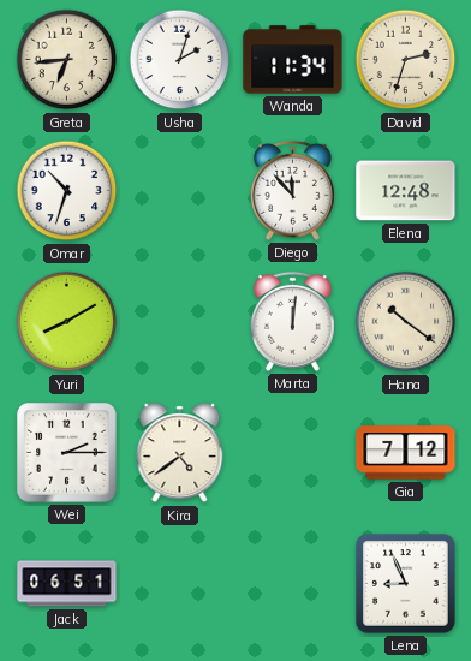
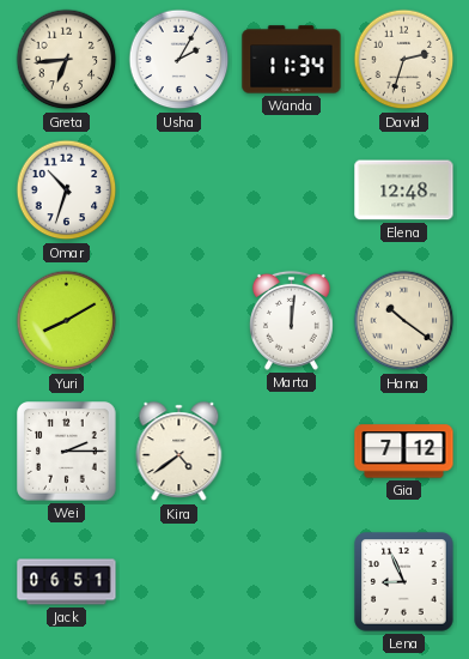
Usha: 2:03 -> 2:05
Diego: 11:53 -> none
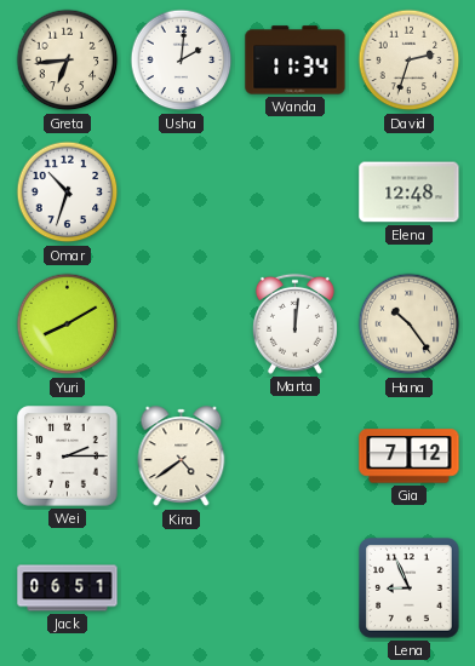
Usha: 2:05 -> 2:01
Hana: 10:21 -> 10:24
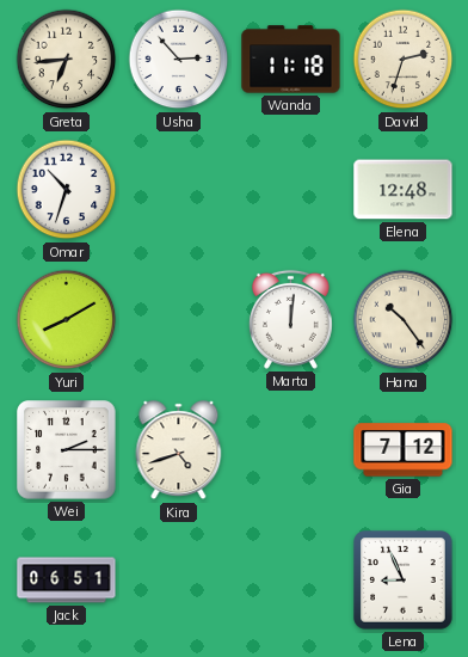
Usha: 2:01 -> 2:53
Wanda: 11:34 -> 11:18
Kira: 4:39 -> 4:42
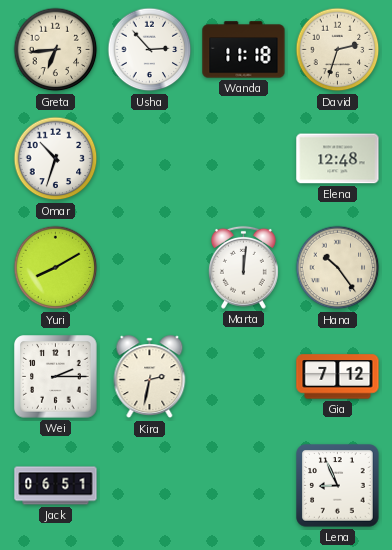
Kira: 4:42 -> 2:32
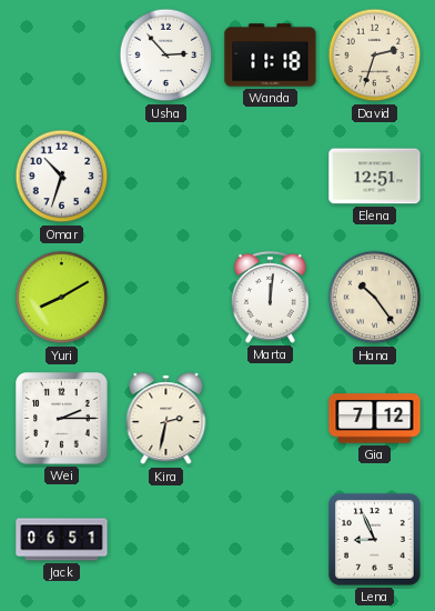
Greta: 6:44 -> none
Elena: 12:48 -> 12:51
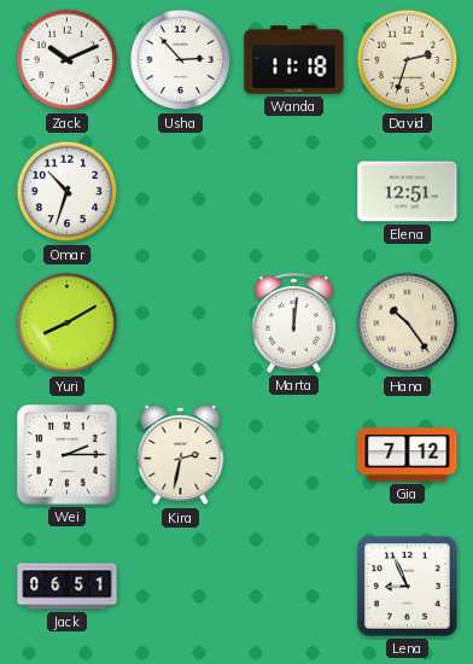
Zack: none -> 10:11
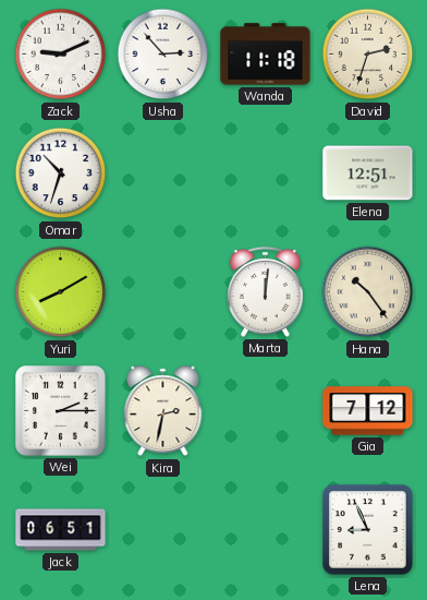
Zack: 10:11 -> 9:11
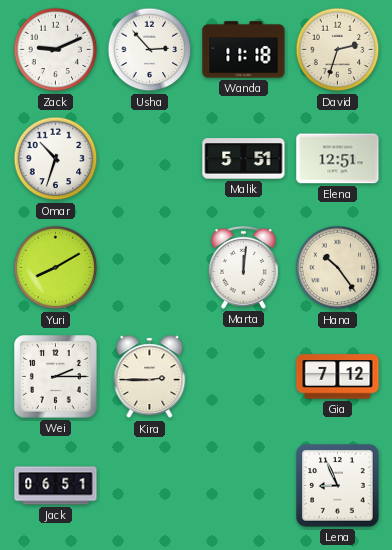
Malik: none -> 5:51
Kira: 2:32 -> 2:45
